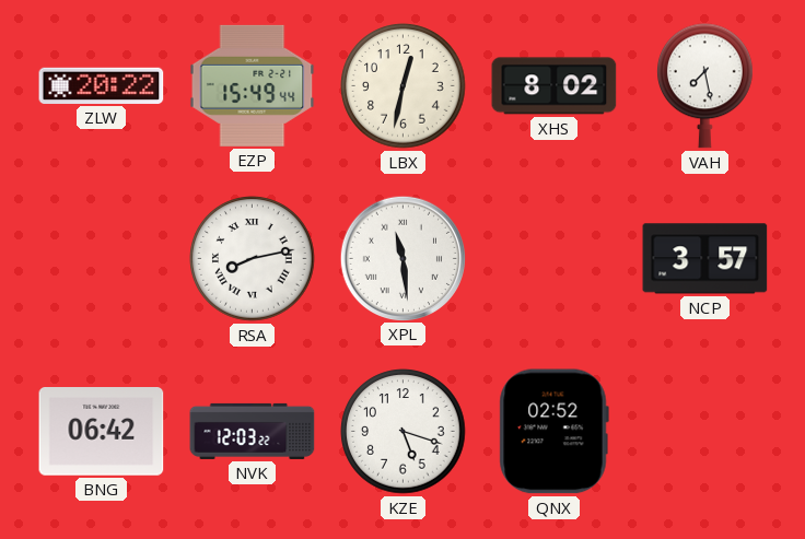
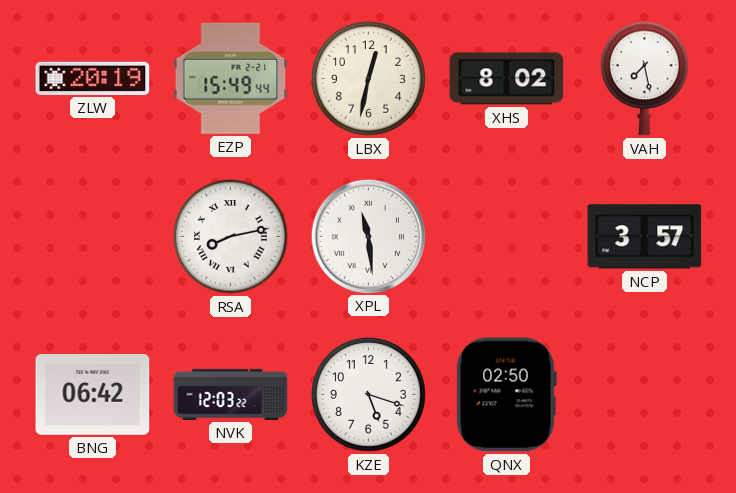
ZLW: 20:22 -> 20:19
QNX: 02:52 -> 02:50
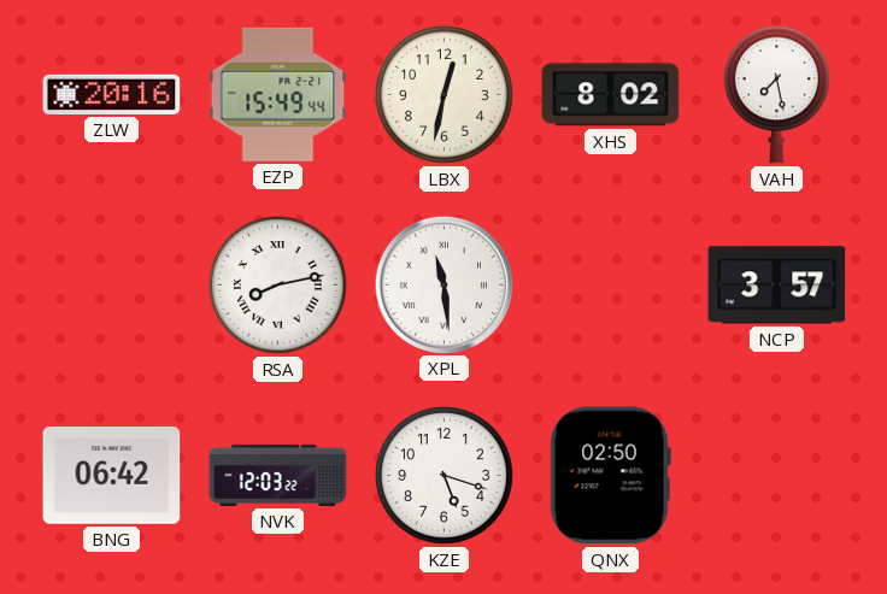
ZLW: 20:19 -> 20:16
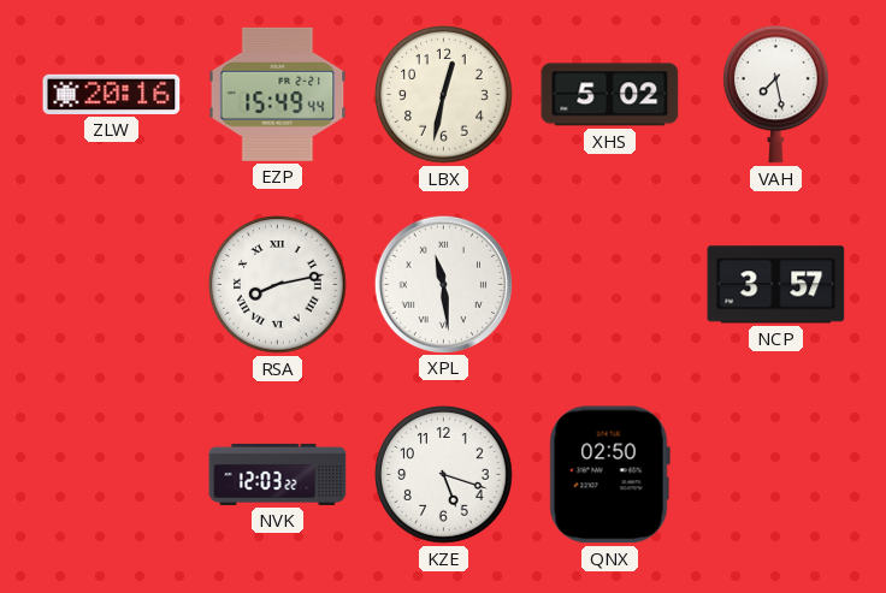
XHS: 8:02 -> 5:02
BNG: 06:42 -> none
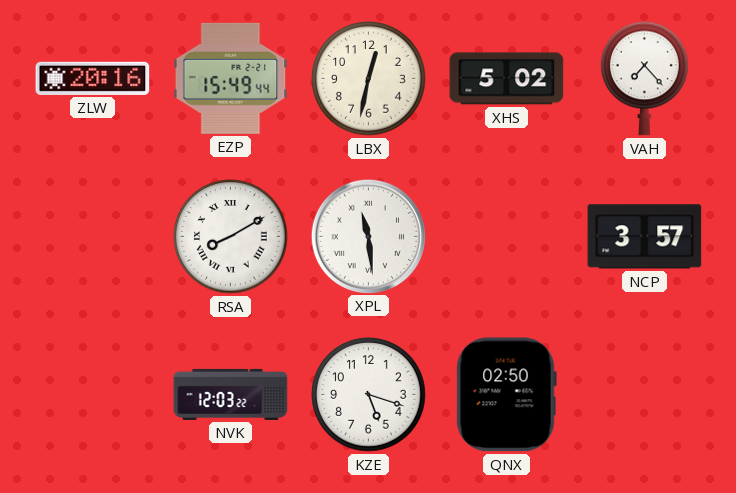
VAH: 7:28 -> 7:23
RSA: 8:13 -> 8:10
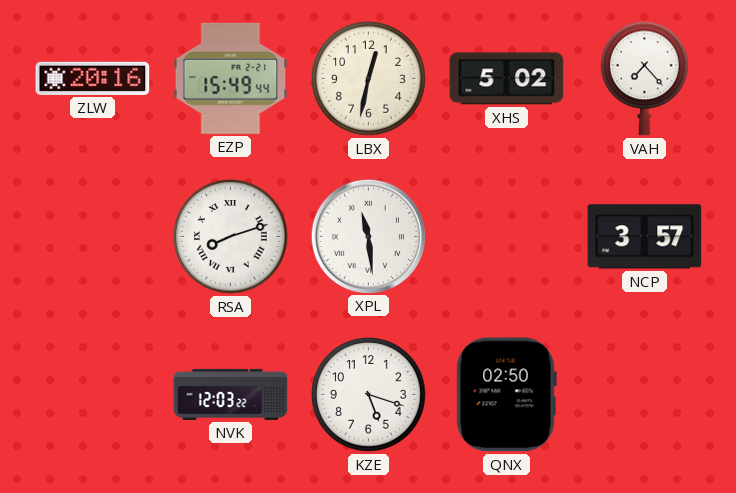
RSA: 8:10 -> 8:12
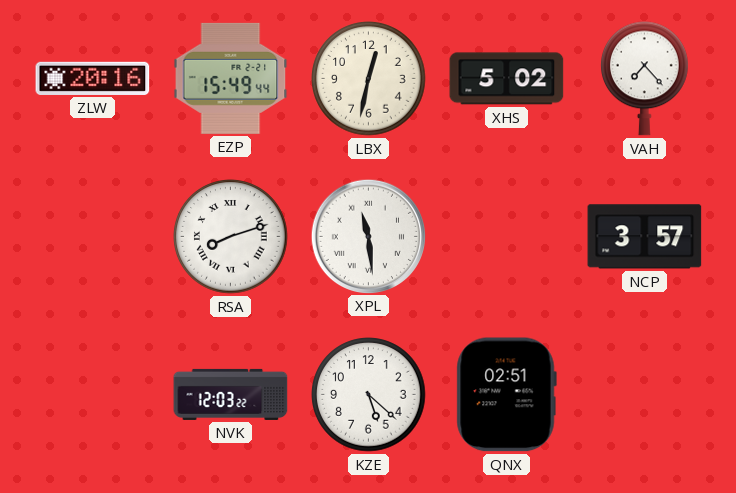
KZE: 5:18 -> 5:22
QNX: 02:50 -> 02:51
